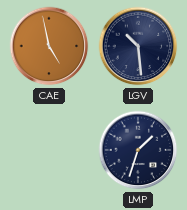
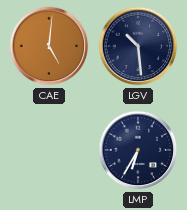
CAE: 4:58 -> 5:01
LMP: 1:33 -> 6:35
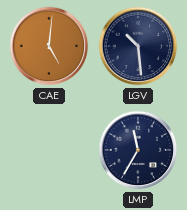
LMP: 6:35 -> 11:35
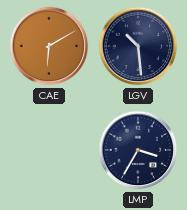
CAE: 5:01 -> 6:10
LMP: 11:35 -> 3:35
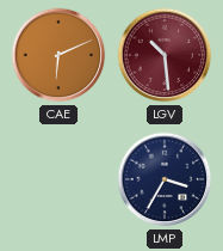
CAE: 6:10 -> 6:11
LGV dial: navy -> burgundy
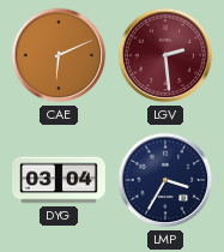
LGV: 10:29 -> 2:29
DYG: none -> 03:04
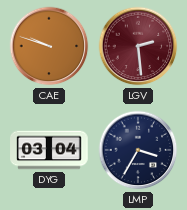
CAE: 6:11 -> 9:48
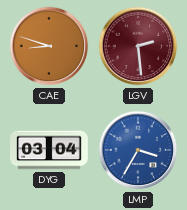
CAE: 9:48 -> 8:48
LMP dial: navy -> blue
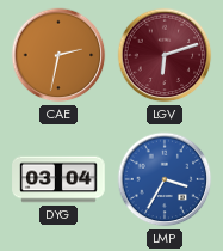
CAE: 8:48 -> 2:32
LGV: 2:29 -> 6:12
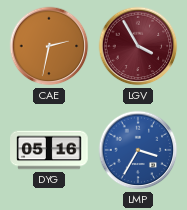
LGV: 6:12 -> 3:55
DYG: 03:04 -> 05:16
